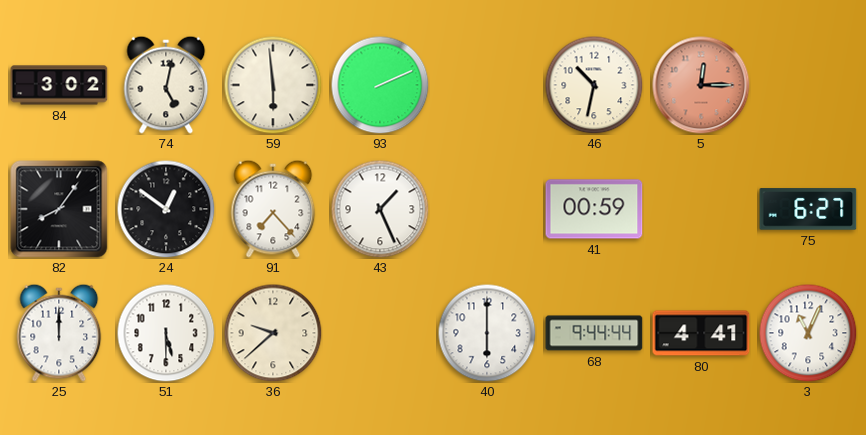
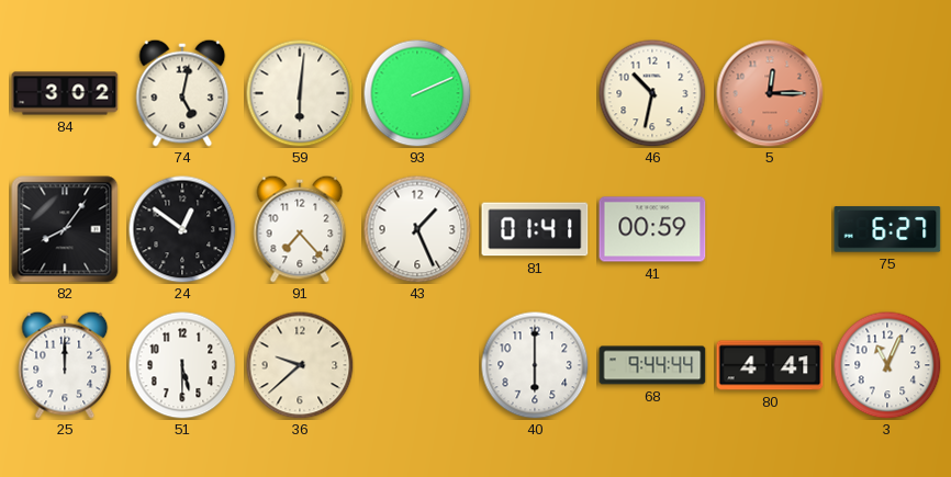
59: 5:59 -> 6:01
81: none -> 01:41
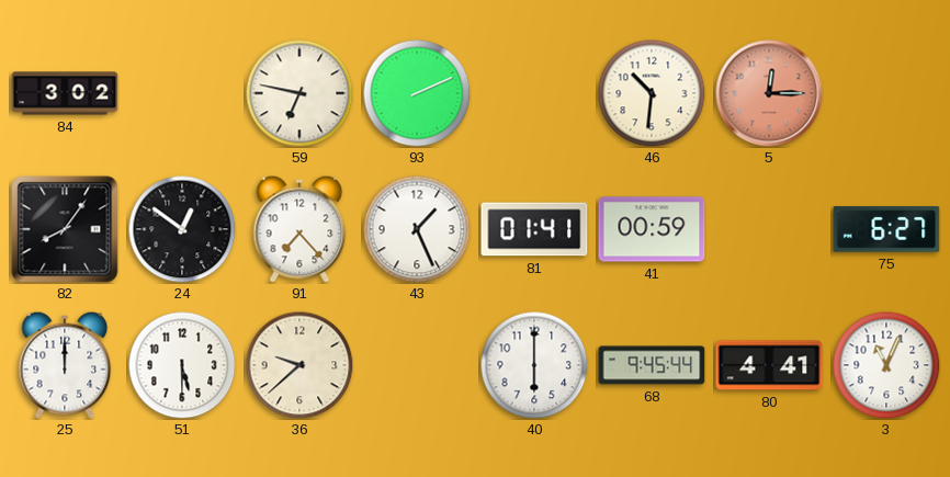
74: 5:02 -> none
59: 6:01 -> 6:47
46: 10:32 -> 10:31
68: 9:44 -> 9:45
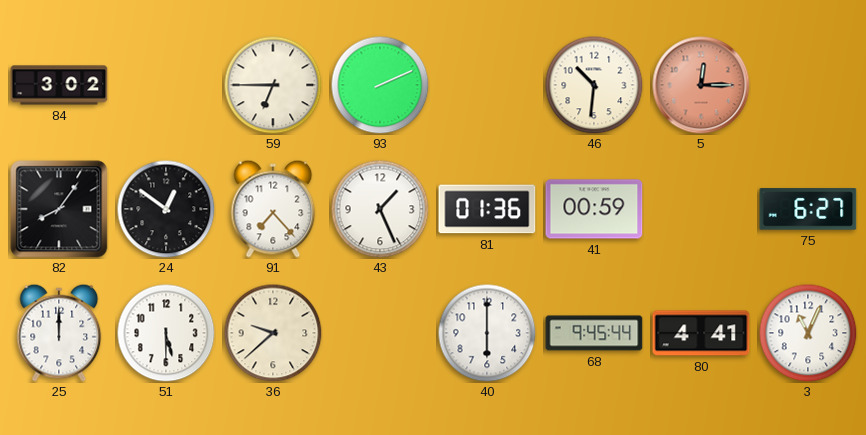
59: 6:47 -> 6:45
81: 01:41 -> 01:36
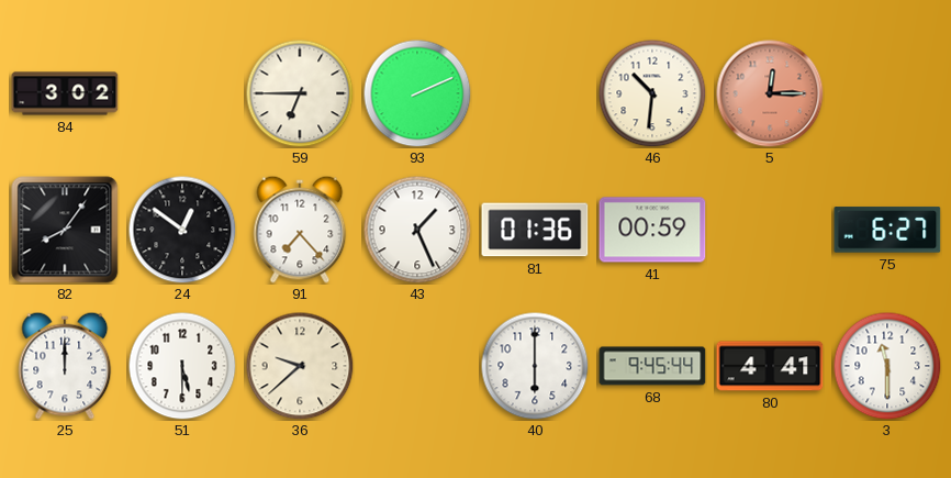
3: 11:04 -> 11:30
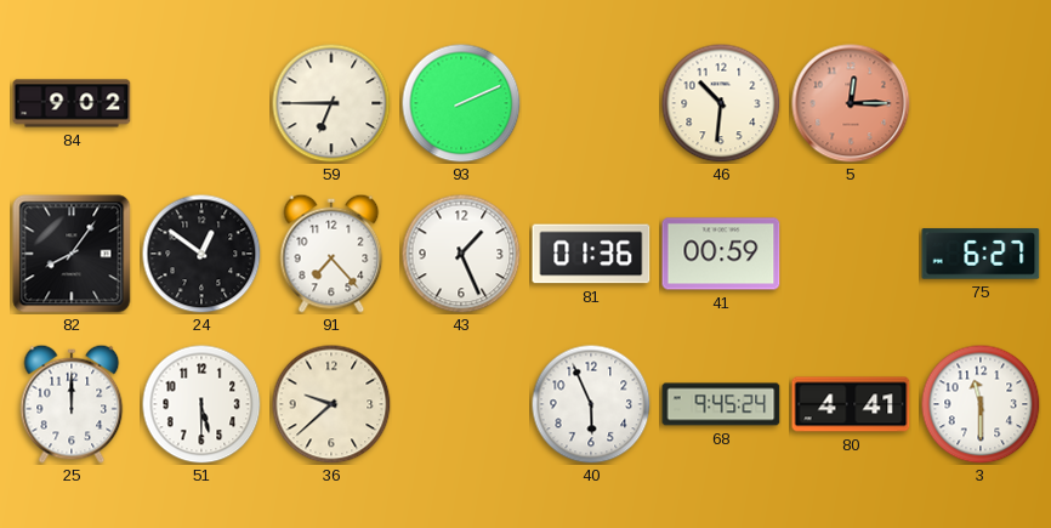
84: 3:02 -> 9:02
40: 6:00 -> 5:56
68: 9:45:44 -> 9:45:24
